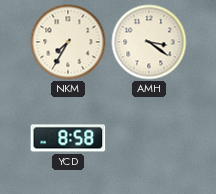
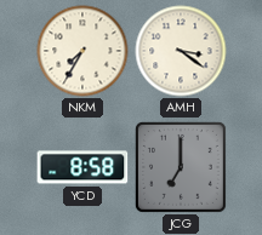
JCG: none -> 7:00
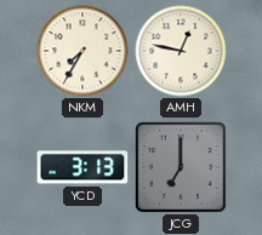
AMH: 3:21 -> 12:47
YCD: 8:58 -> 3:13
